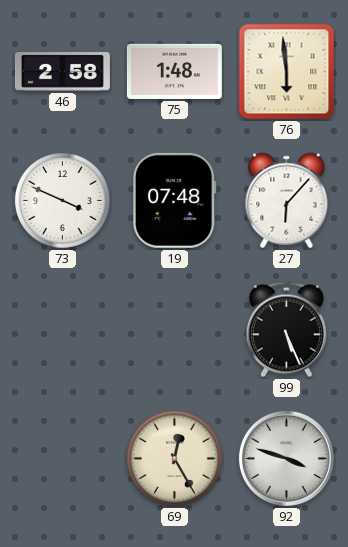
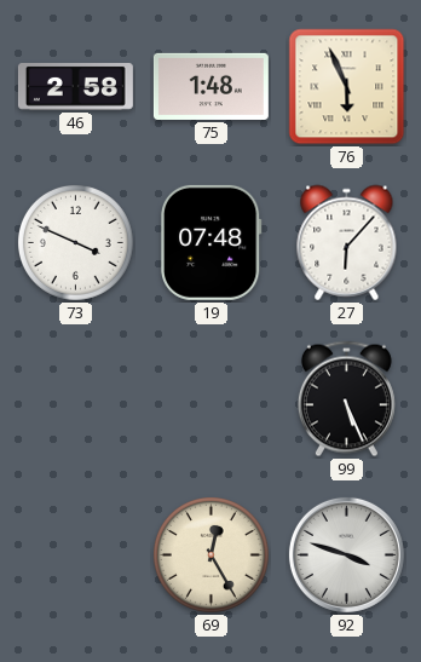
76: 5:59 -> 5:56
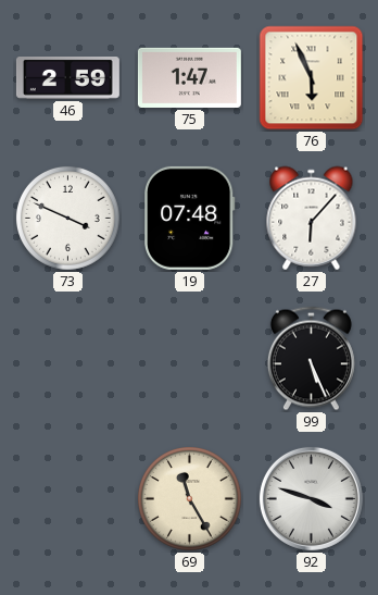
46: 2:58 -> 2:59
75: 1:48 -> 1:47
69: 12:25 -> 11:25
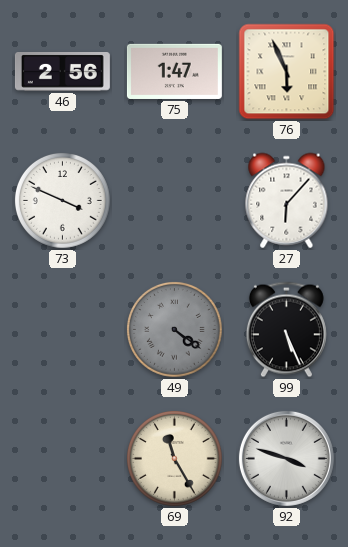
46: 2:59 -> 2:56
19: 07:48 -> none
49: none -> 4:21
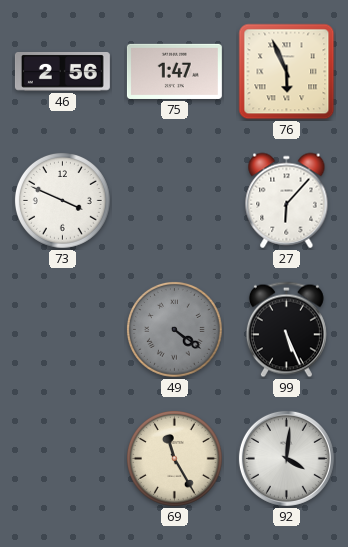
92: 3:48 -> 4:01
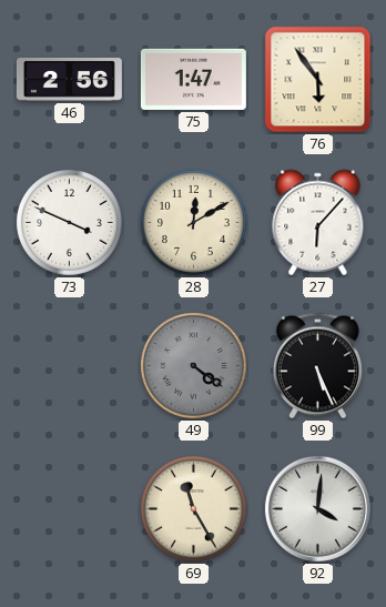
76: 5:56 -> 5:54
28: none -> 12:10
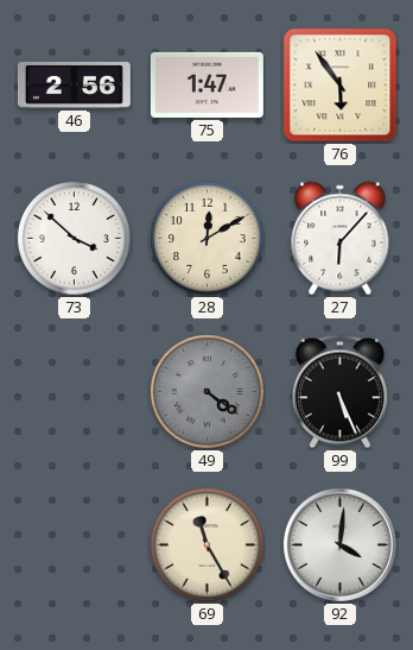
73: 3:49 -> 3:52
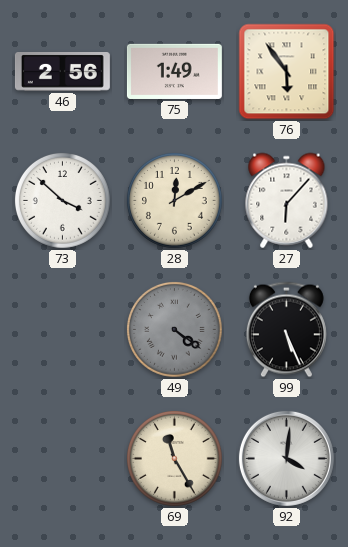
75: 1:47 -> 1:49
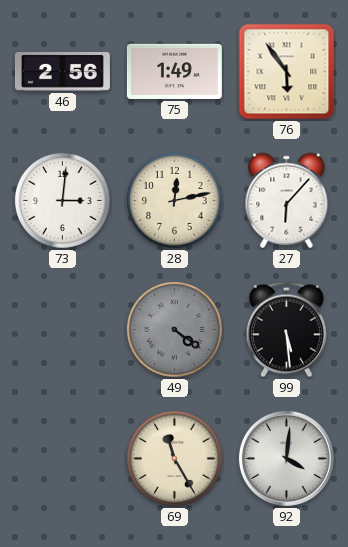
73: 3:52 -> 3:01
28: 12:10 -> 12:13
99: 5:26 -> 5:29
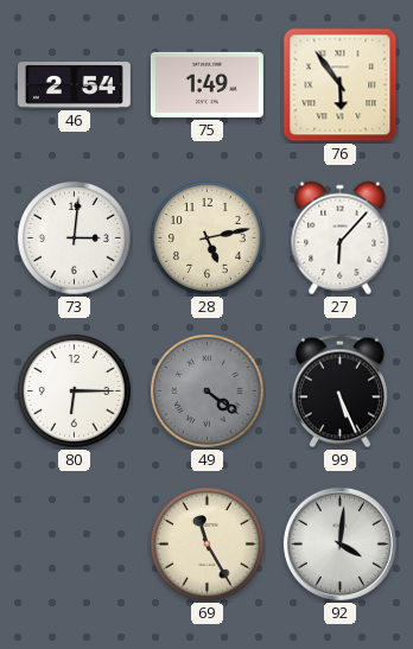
46: 2:56 -> 2:54
28: 12:13 -> 5:13
80: none -> 6:15
99: 5:29 -> 5:26
